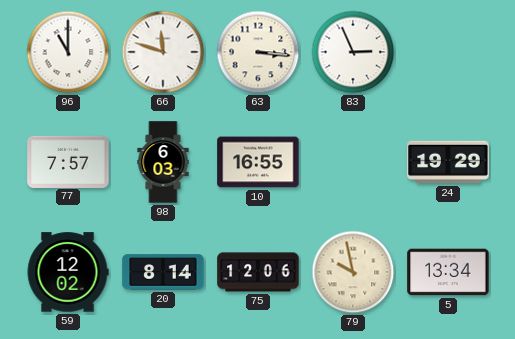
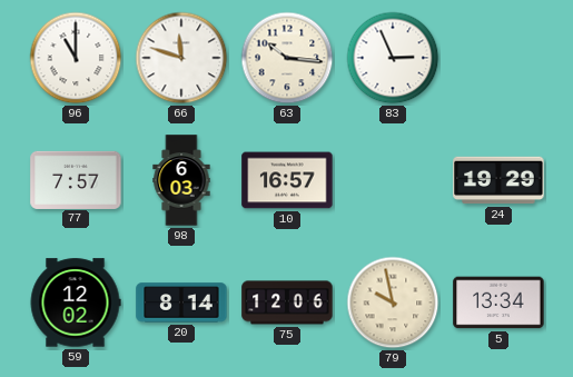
63: 3:16 -> 10:16
10: 16:55 -> 16:57
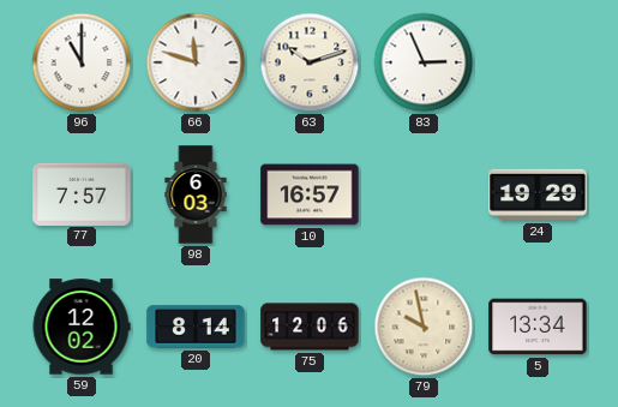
63: 10:16 -> 10:12
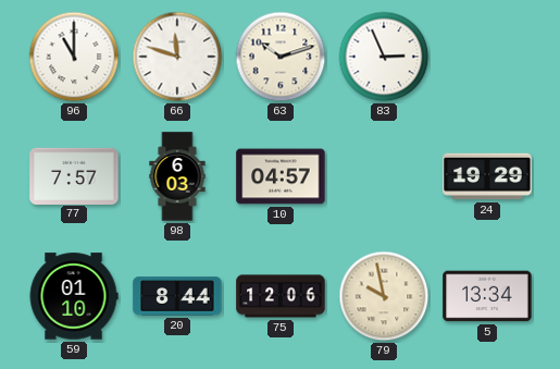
10: 16:57 -> 04:57
59: 12:02 -> 01:10
20: 8:14 -> 8:44
